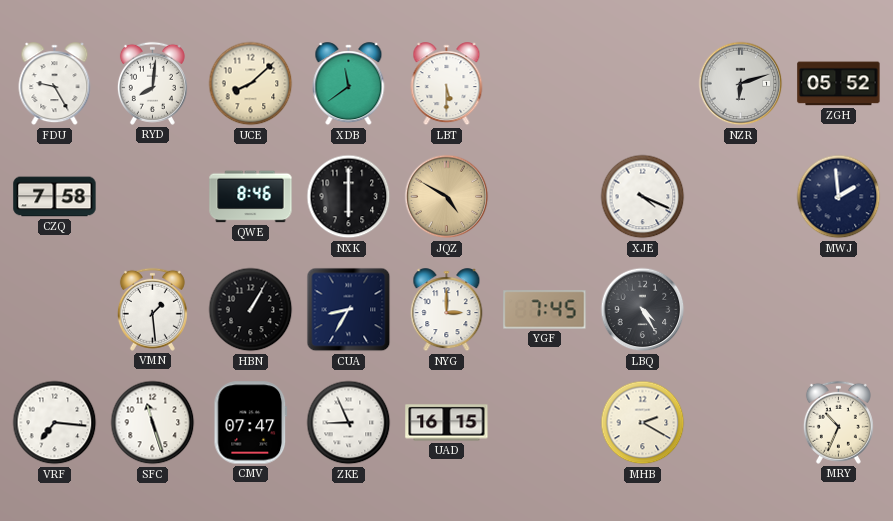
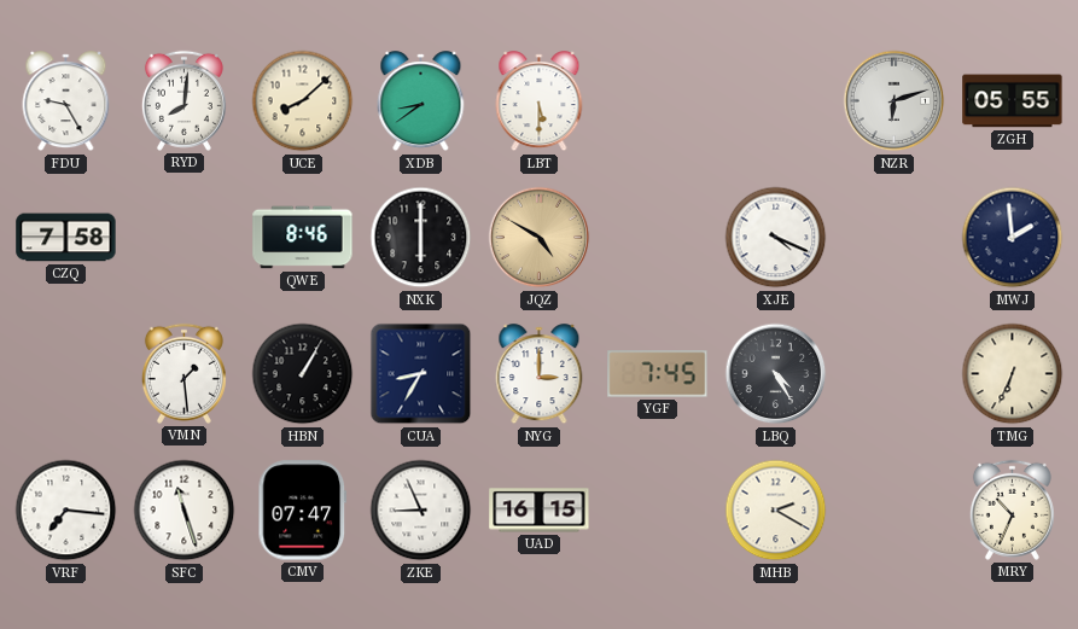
XDB: 11:39 -> 8:39
ZGH: 05:52 -> 05:55
TMG: none -> 6:34
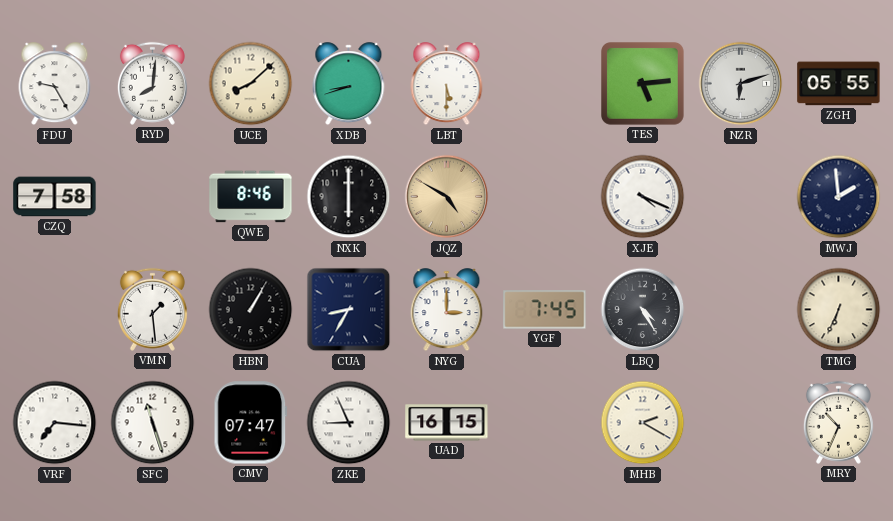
XDB: 8:39 -> 8:42
TES: none -> 5:14
